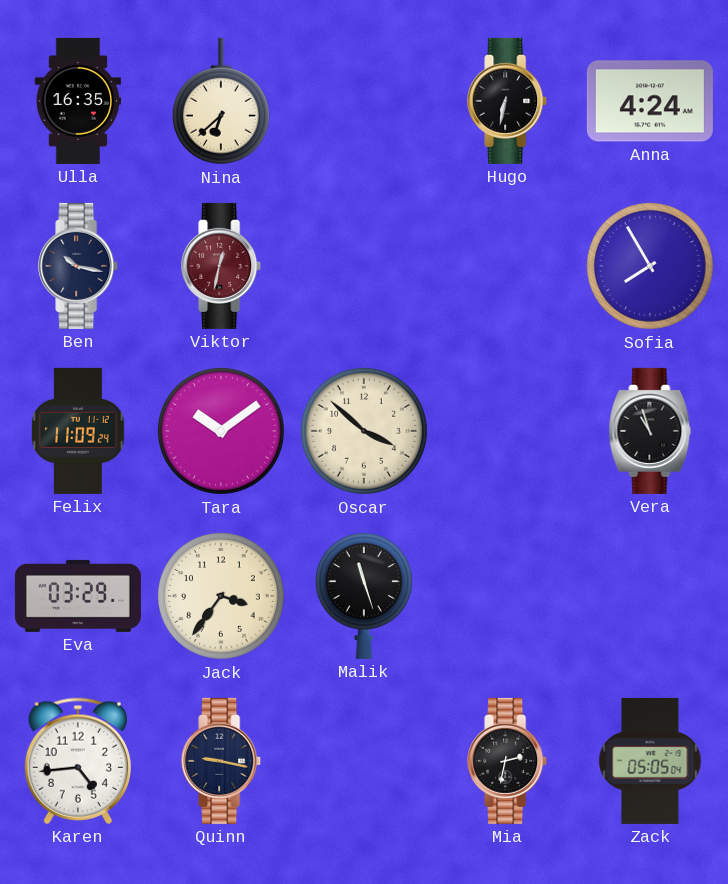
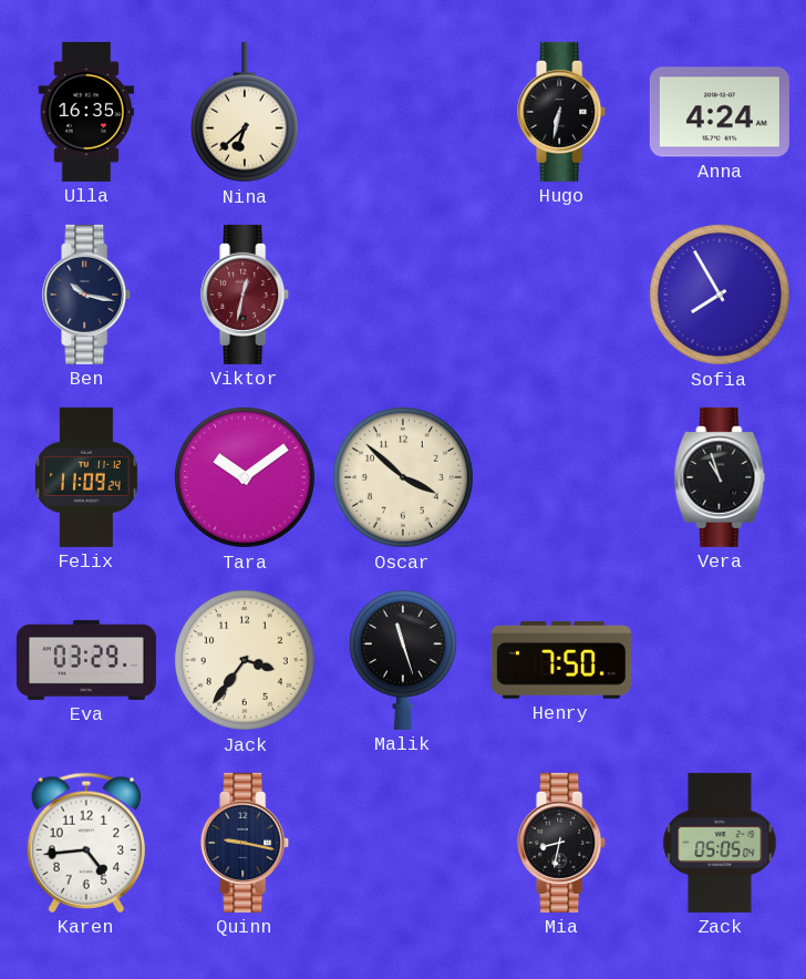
Henry: none -> 7:50
Mia: 2:32 -> 8:32
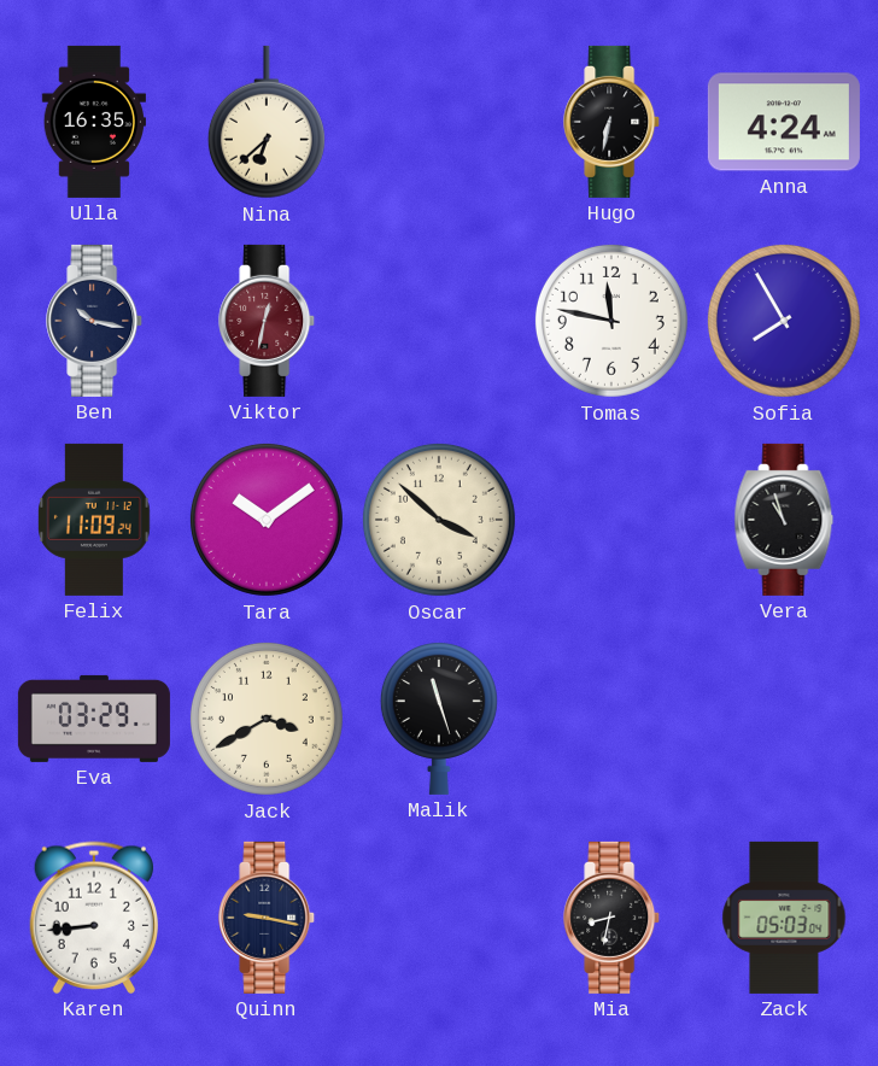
Tomas: none -> 11:47
Jack: 3:36 -> 3:40
Henry: 7:50 -> none
Karen: 4:44 -> 8:44
Zack: 05:05 -> 05:03
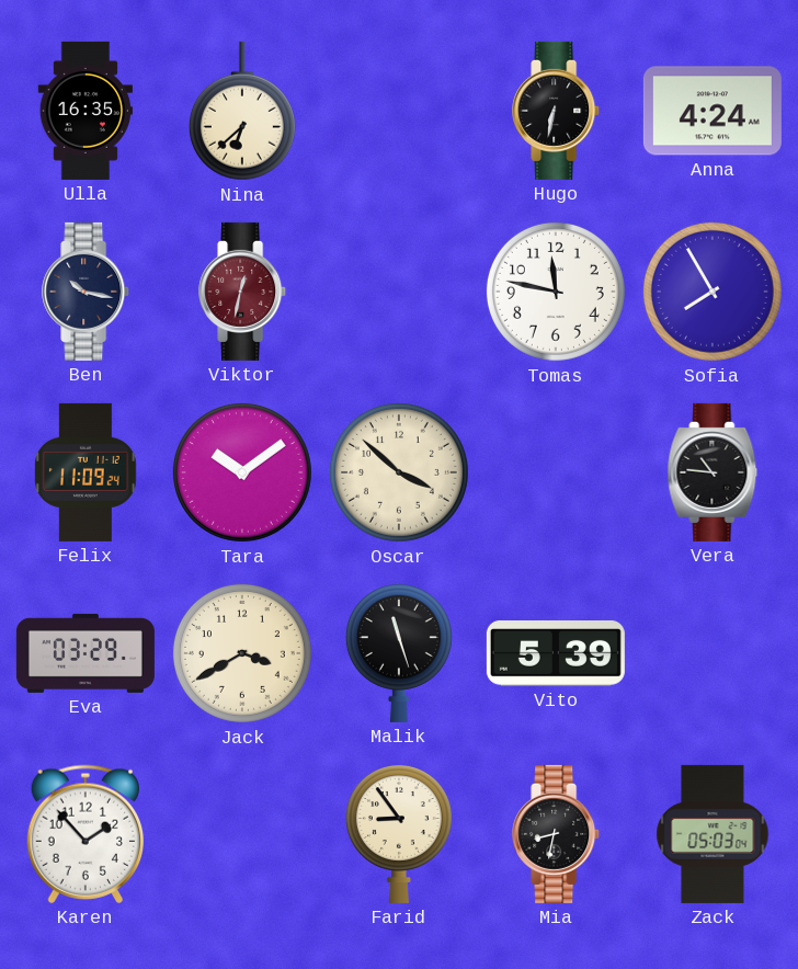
Vera: 10:57 -> 10:46
Vito: none -> 5:39
Karen: 8:44 -> 1:53
Quinn: 9:17 -> none
Farid: none -> 8:54
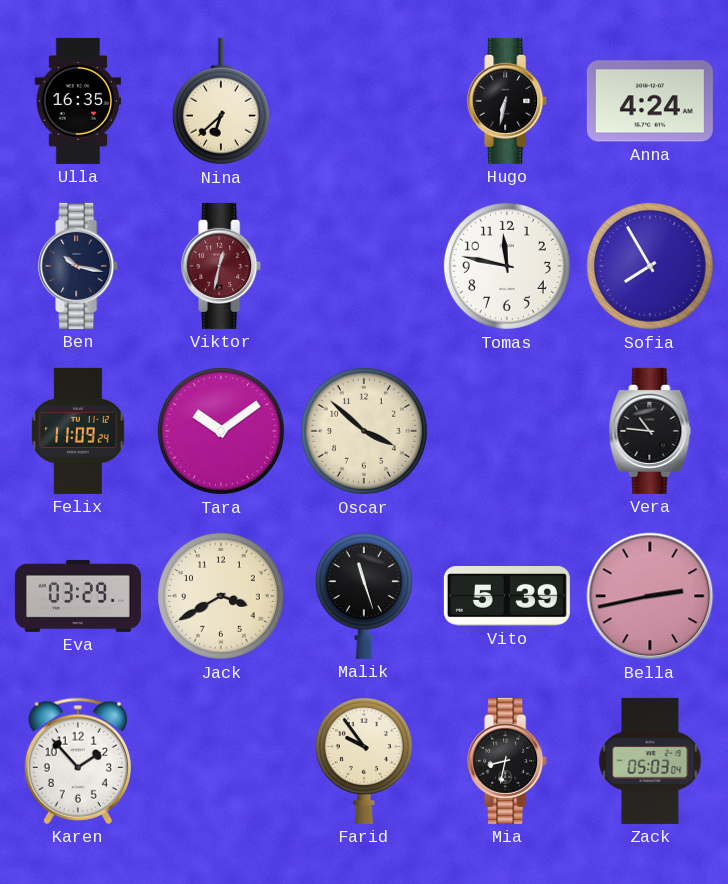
Bella: none -> 2:43
Farid: 8:54 -> 9:54
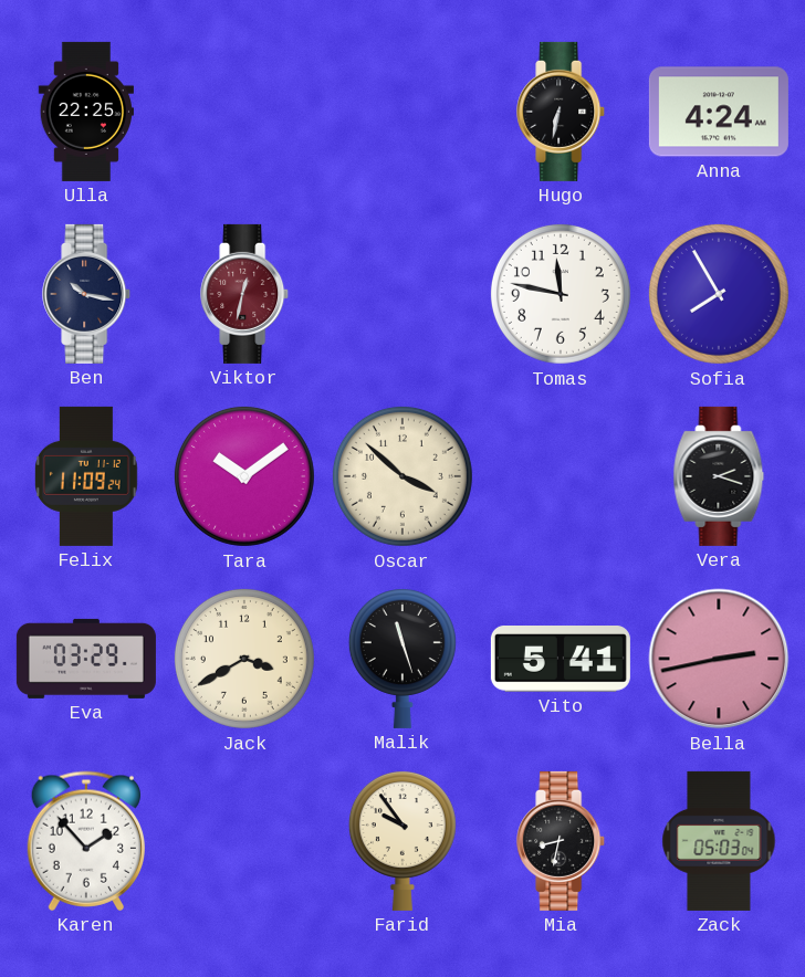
Ulla: 16:35 -> 22:25
Nina: 6:38 -> none
Vera: 10:46 -> 2:18
Vito: 5:39 -> 5:41
